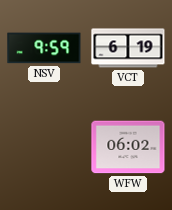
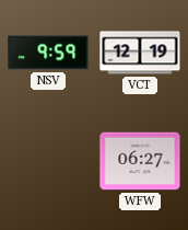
VCT: 6:19 -> 12:19
WFW: 06:02 -> 06:27
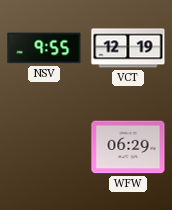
NSV: 9:59 -> 9:55
WFW: 06:27 -> 06:29
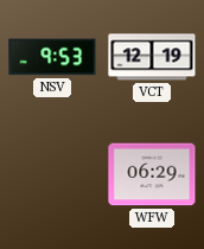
NSV: 9:55 -> 9:53
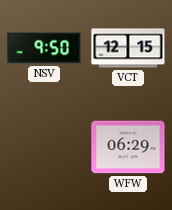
NSV: 9:53 -> 9:50
VCT: 12:19 -> 12:15
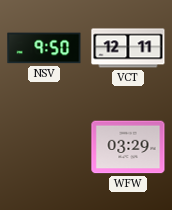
VCT: 12:15 -> 12:11
WFW: 06:29 -> 03:29
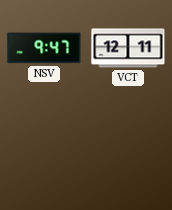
NSV: 9:50 -> 9:47
WFW: 03:29 -> none
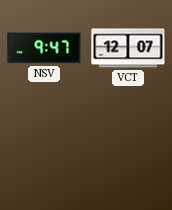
VCT: 12:11 -> 12:07
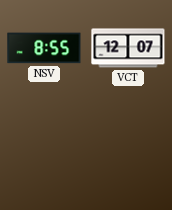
NSV: 9:47 -> 8:55
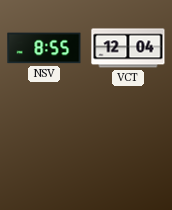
VCT: 12:07 -> 12:04
